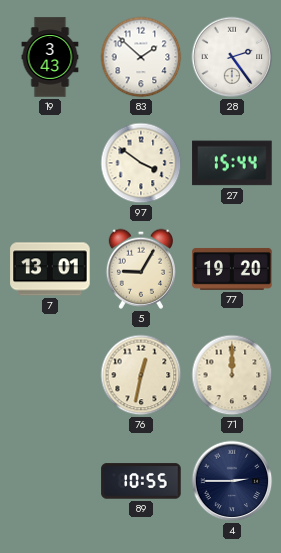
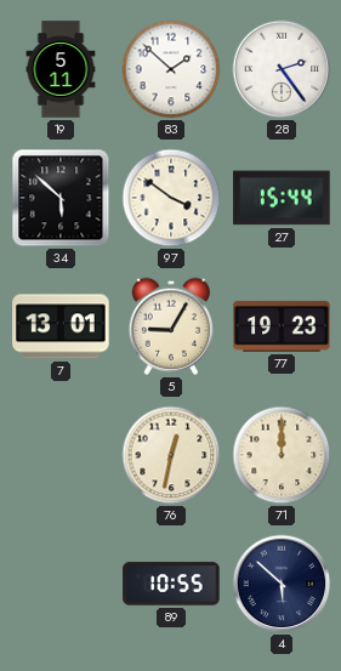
19: 3:43 -> 5:11
34: none -> 5:52
77: 19:20 -> 19:23
4: 2:45 -> 5:52
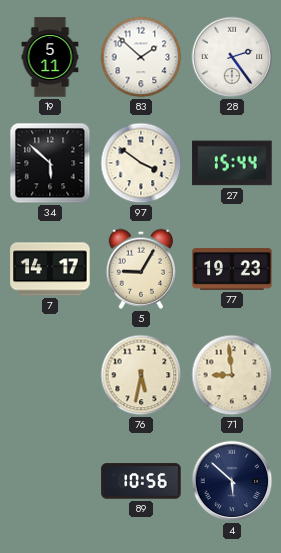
7: 13:01 -> 14:17
76: 12:32 -> 5:32
71: 12:00 -> 8:59
89: 10:55 -> 10:56
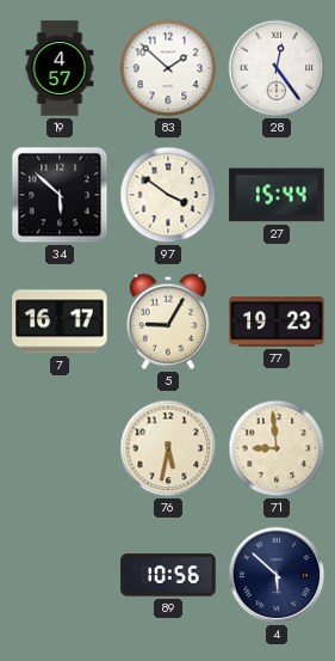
19: 5:11 -> 4:57
28: 2:24 -> 12:24
7: 14:17 -> 16:17
